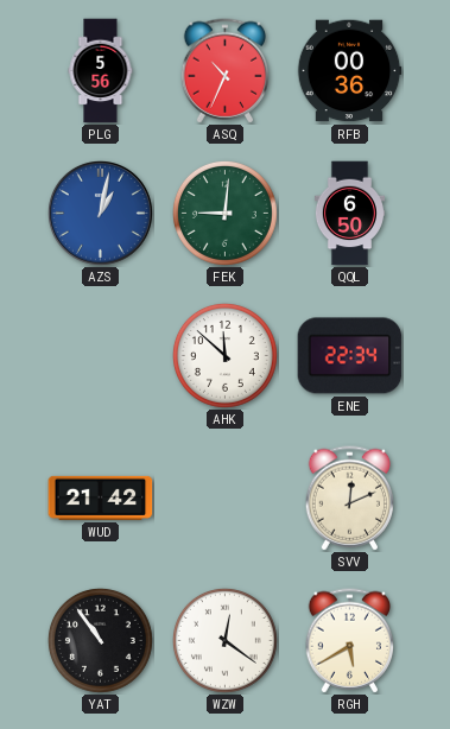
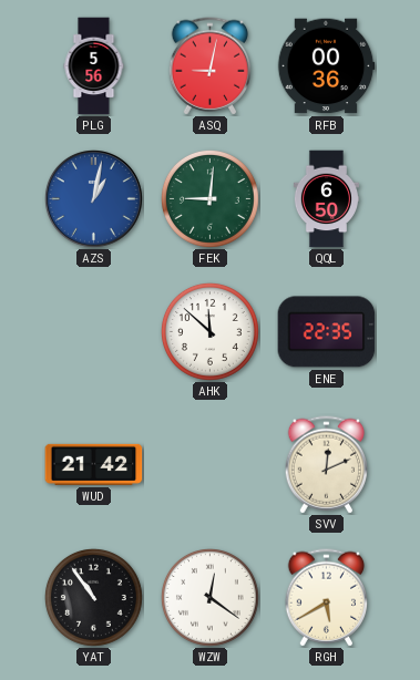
ASQ: 10:34 -> 9:02
ENE: 22:34 -> 22:35
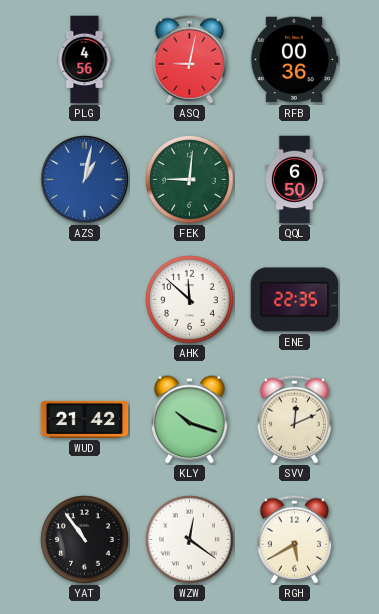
PLG: 5:56 -> 4:56
KLY: none -> 10:18
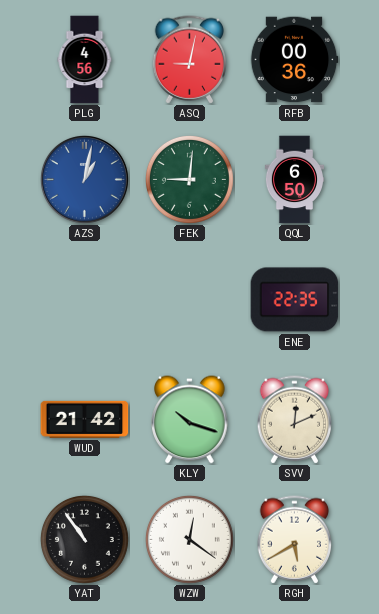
AHK: 11:52 -> none
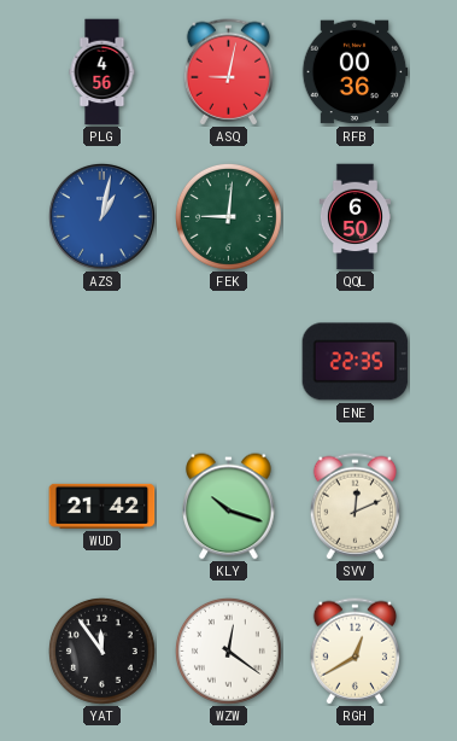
YAT: 10:54 -> 11:54
RGH: 5:40 -> 12:40
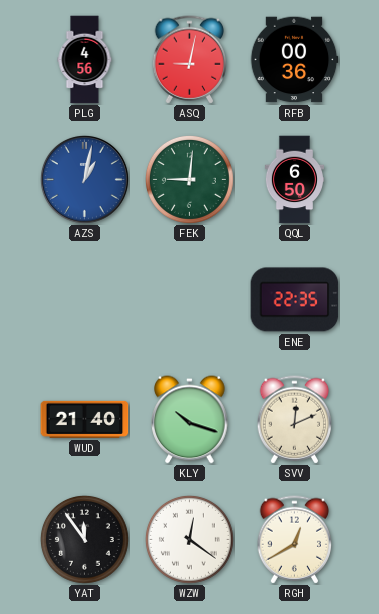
WUD: 21:42 -> 21:40
